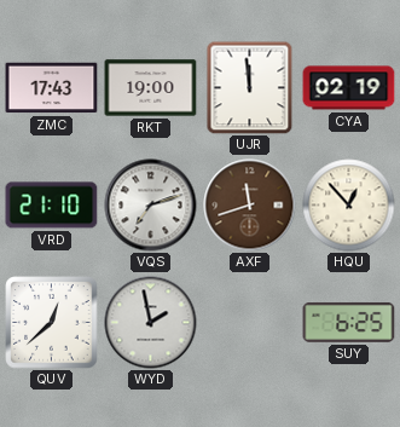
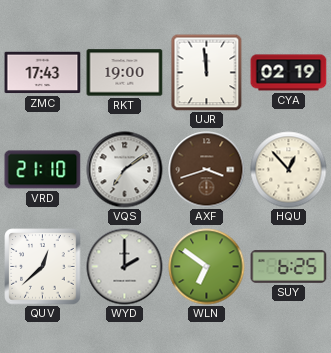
VQS: 7:12 -> 7:09
AXF: 11:42 -> 3:42
WYD: 1:58 -> 2:00
WLN: none -> 6:51
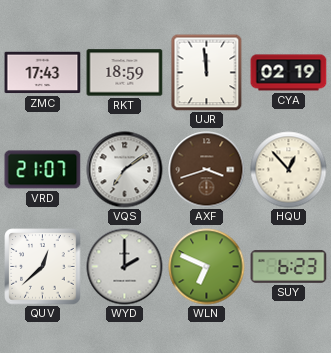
RKT: 19:00 -> 18:59
VRD: 21:10 -> 21:07
WLN: 6:51 -> 6:49
SUY: 6:25 -> 6:23
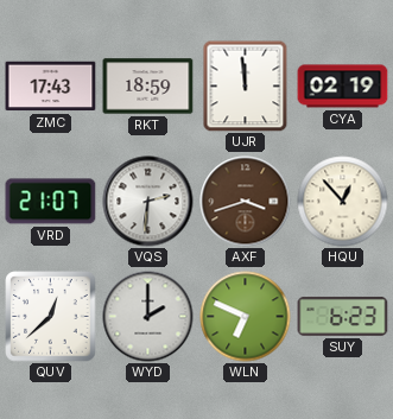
VQS: 7:09 -> 2:31
